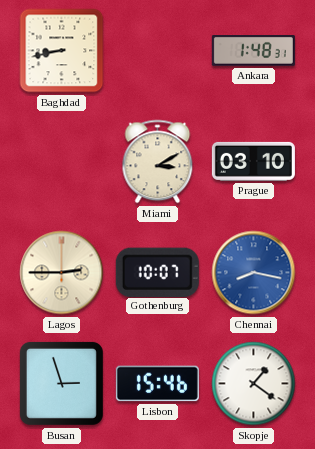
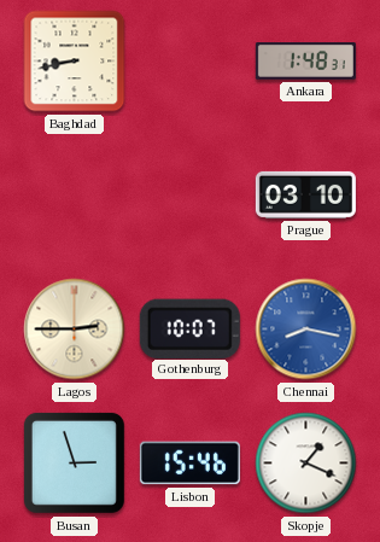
Miami: 3:10 -> none
Skopje: 1:21 -> 1:19
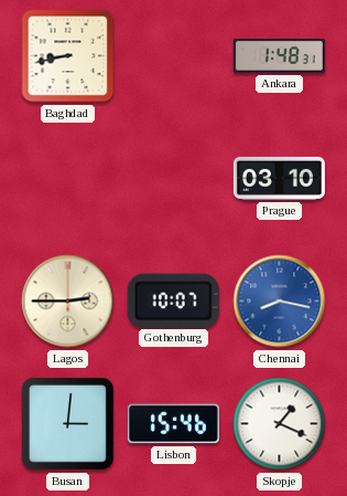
Busan: 2:57 -> 3:01
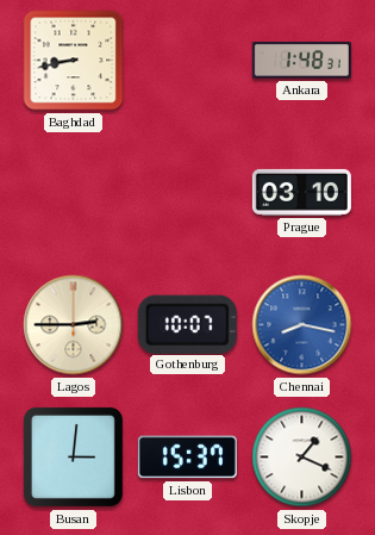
Lisbon: 15:46 -> 15:37
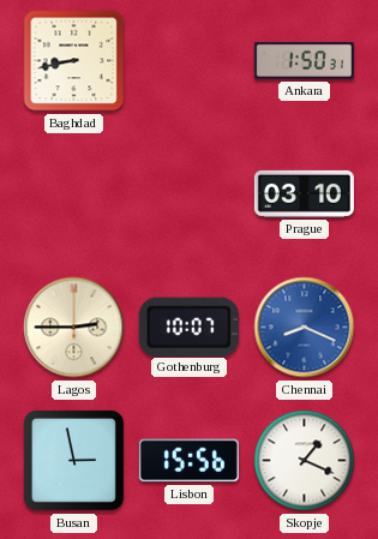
Ankara: 1:48 -> 1:50
Chennai: 8:17 -> 8:19
Busan: 3:01 -> 2:58
Lisbon: 15:37 -> 15:56
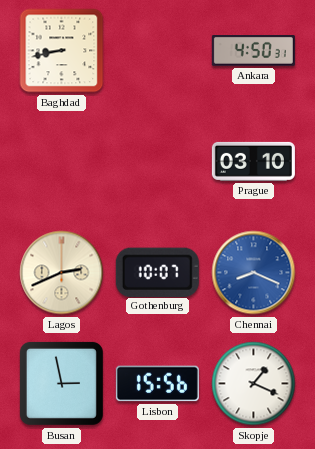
Ankara: 1:50 -> 4:50
Lagos: 2:45 -> 2:41
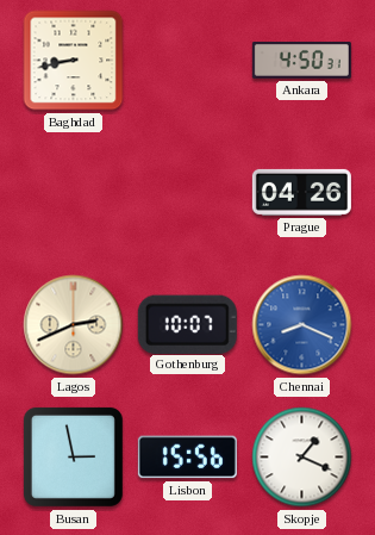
Prague: 03:10 -> 04:26
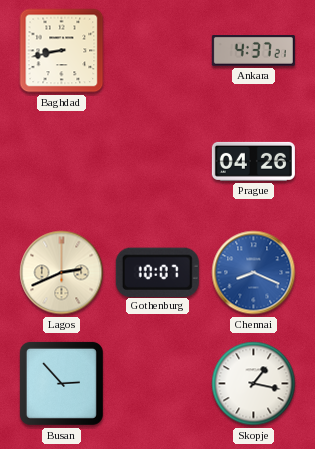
Ankara: 4:50 -> 4:37
Busan: 2:58 -> 2:53
Lisbon: 15:56 -> none
Skopje: 1:19 -> 1:17
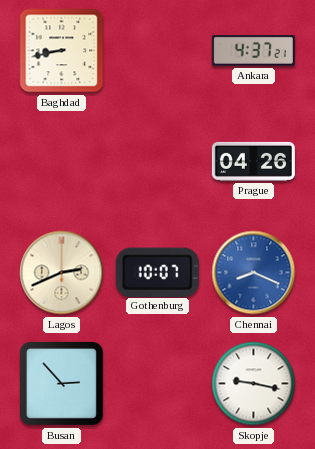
Skopje: 1:17 -> 9:17
